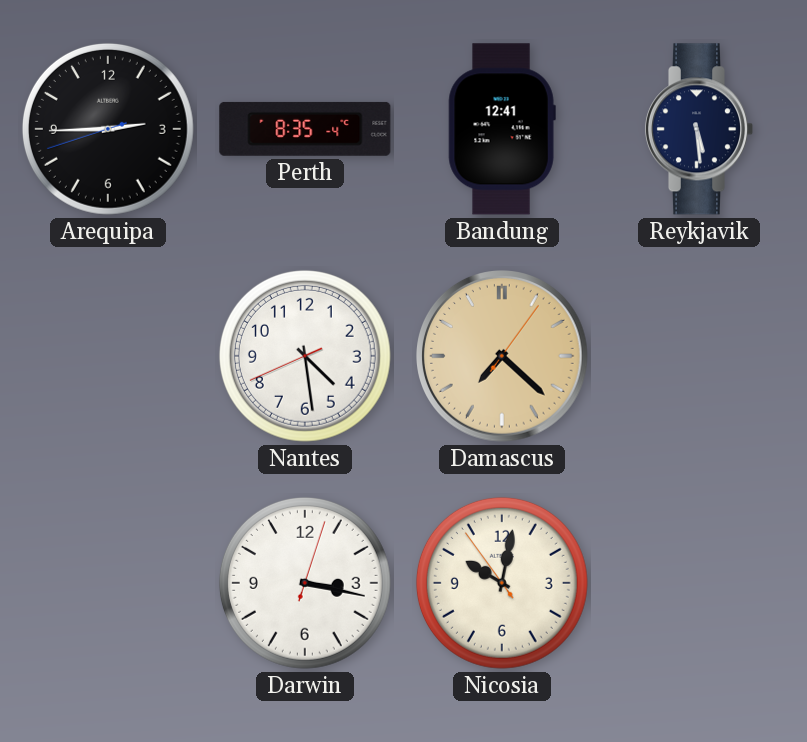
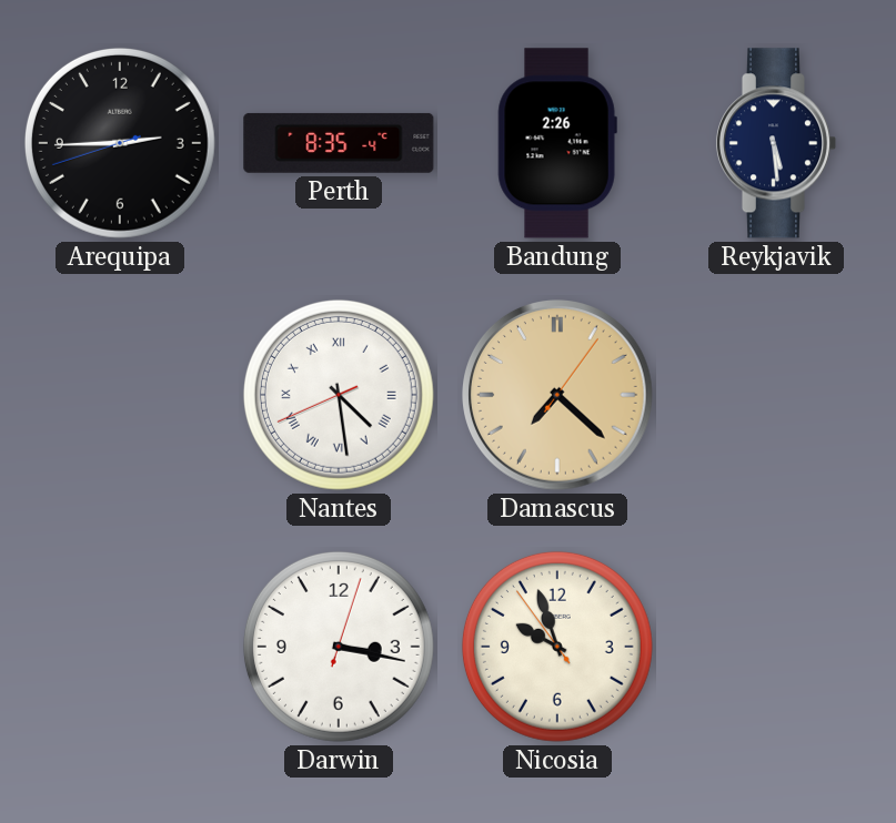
Bandung: 12:41 -> 2:26
Nantes numerals: Arabic -> Roman
Nicosia: 10:01 -> 9:56
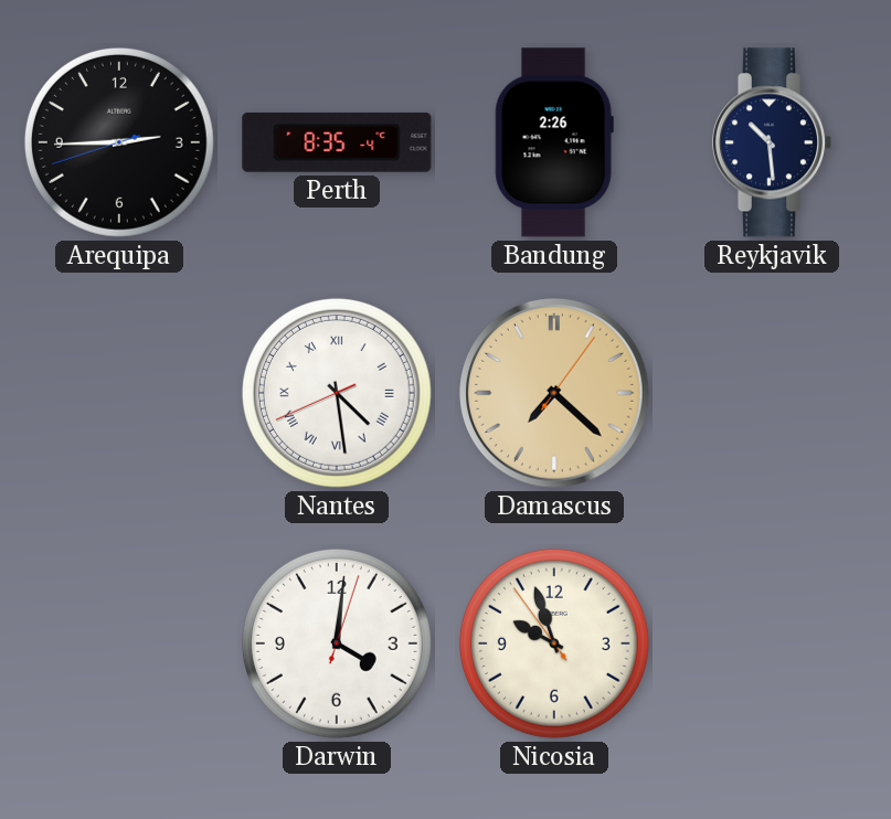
Reykjavik: 5:29 -> 10:29
Darwin: 3:17 -> 4:01
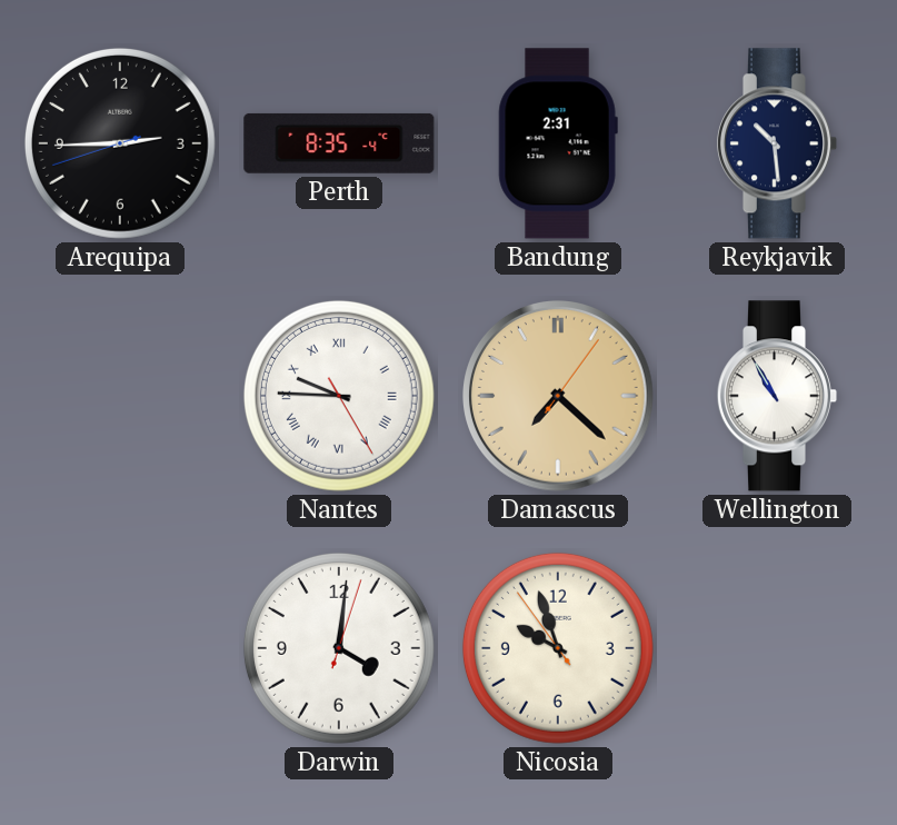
Bandung: 2:26 -> 2:31
Nantes: 4:28 -> 9:45
Wellington: none -> 10:55
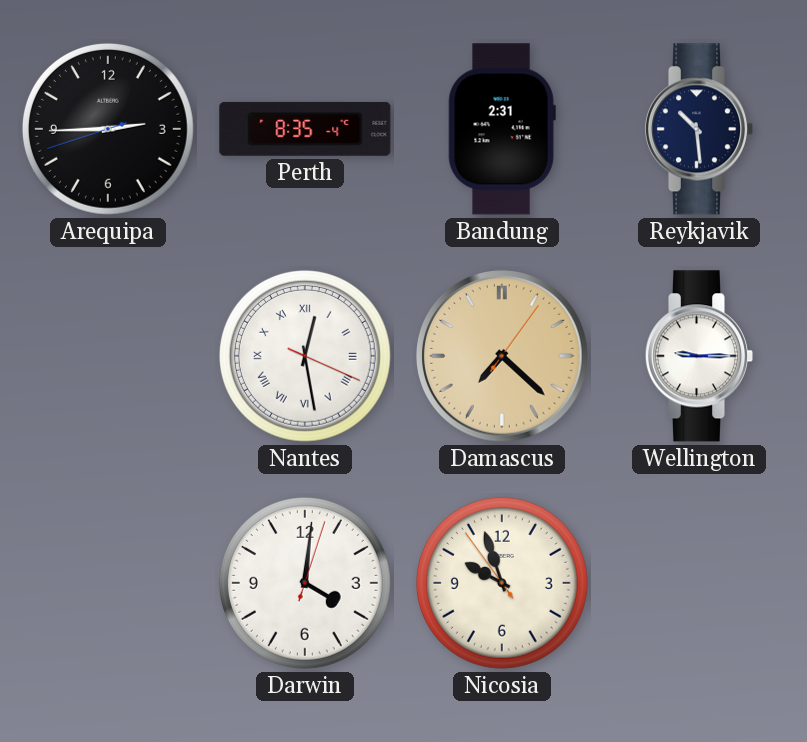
Nantes: 9:45 -> 12:28
Wellington: 10:55 -> 9:15
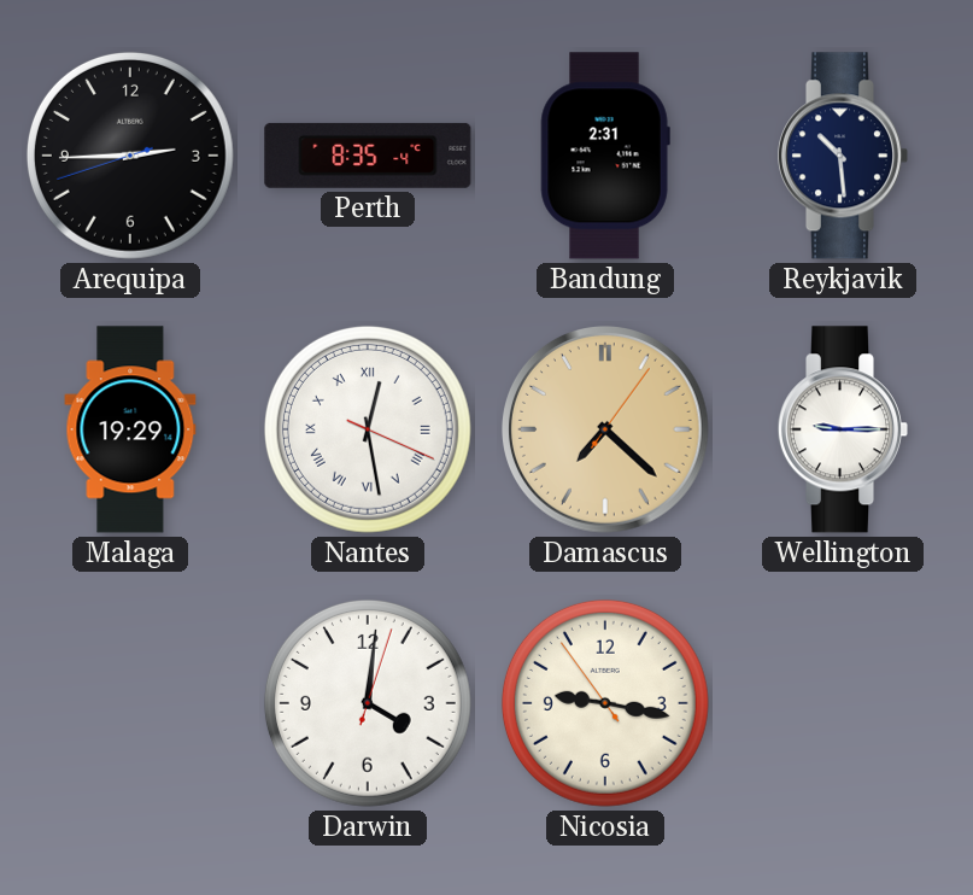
Malaga: none -> 19:29
Nicosia: 9:56 -> 9:16
